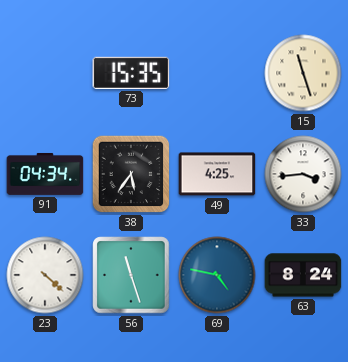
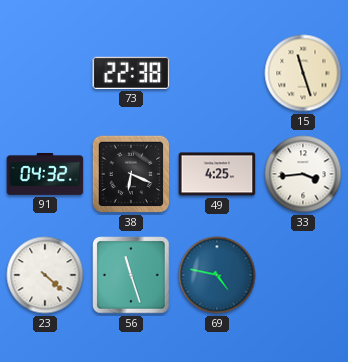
73: 15:35 -> 22:38
91: 04:34 -> 04:32
38: 5:36 -> 6:19
63: 8:24 -> none
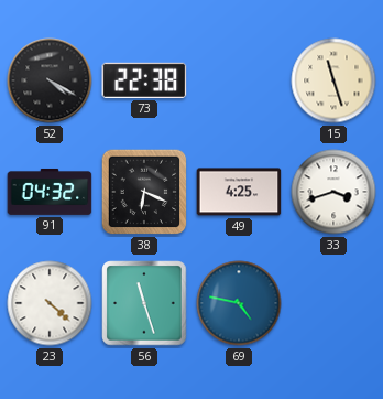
52: none -> 4:20
33: 3:44 -> 3:42
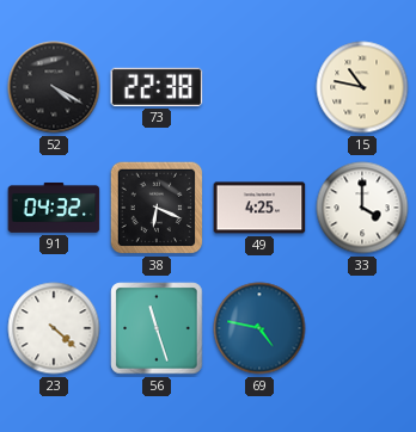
15: 11:27 -> 10:47
33: 3:42 -> 4:00
